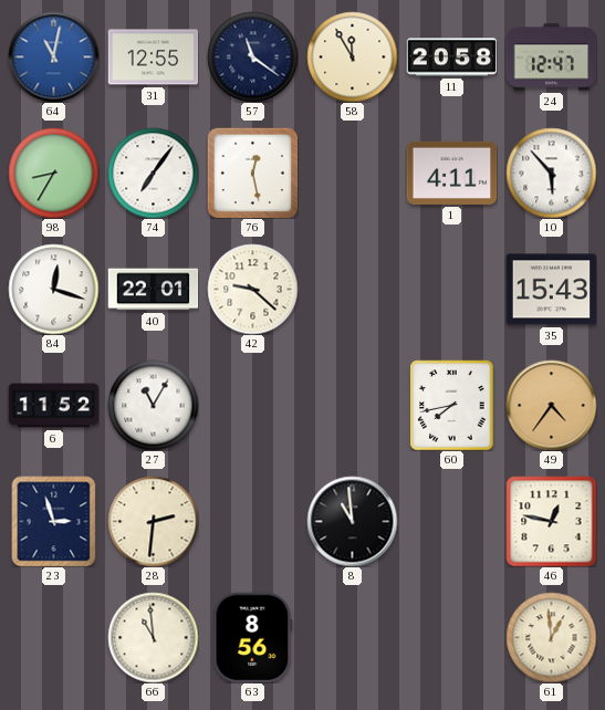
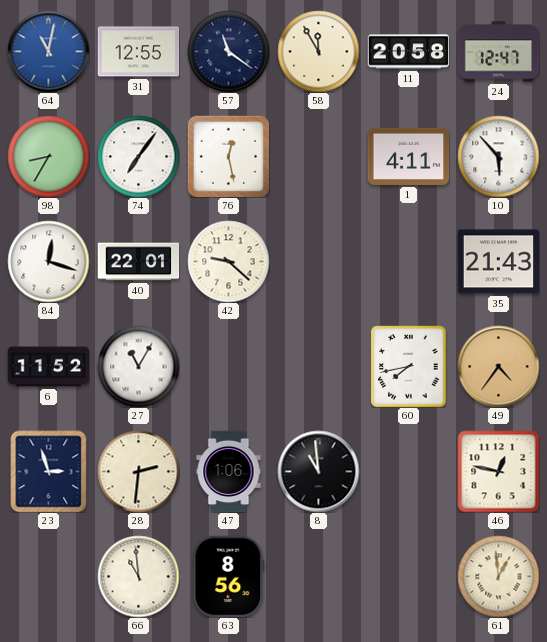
35: 15:43 -> 21:43
47: none -> 1:06
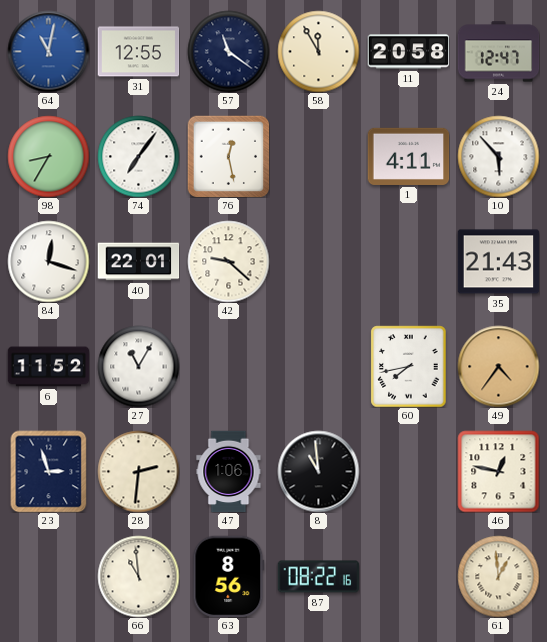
87: none -> 08:22
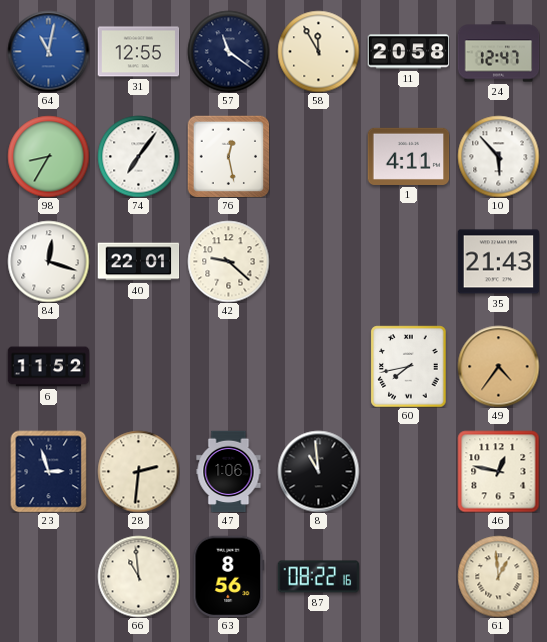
27: 11:05 -> none
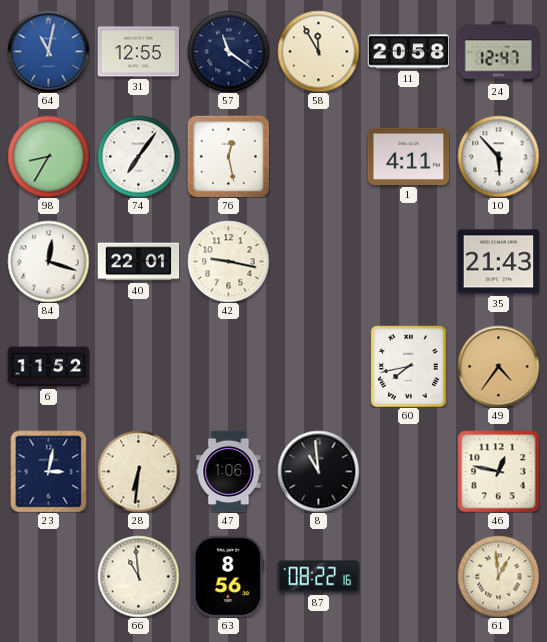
42: 9:22 -> 9:17
23: 2:57 -> 3:02
28: 2:31 -> 6:31
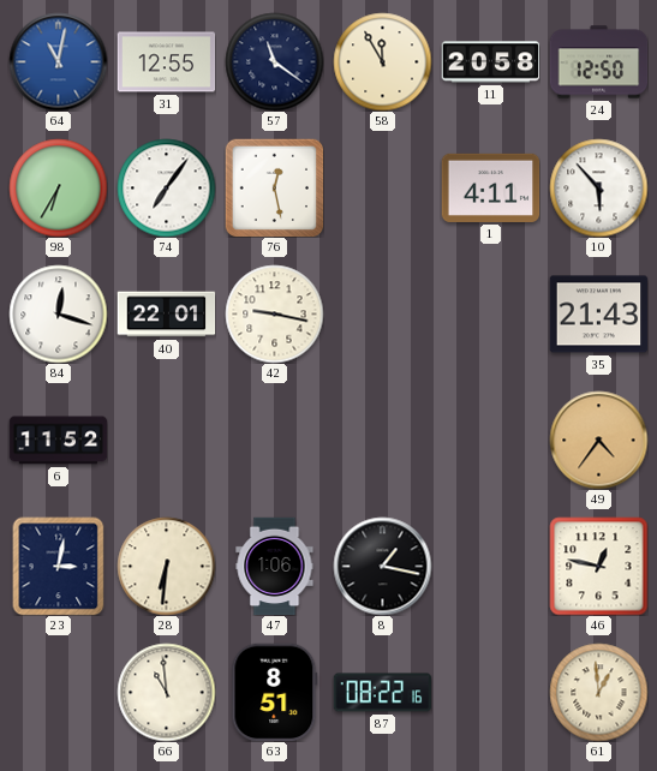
24: 12:47 -> 12:50
98: 8:35 -> 6:35
60: 7:43 -> none
8: 10:59 -> 1:17
63: 8:56 -> 8:51
